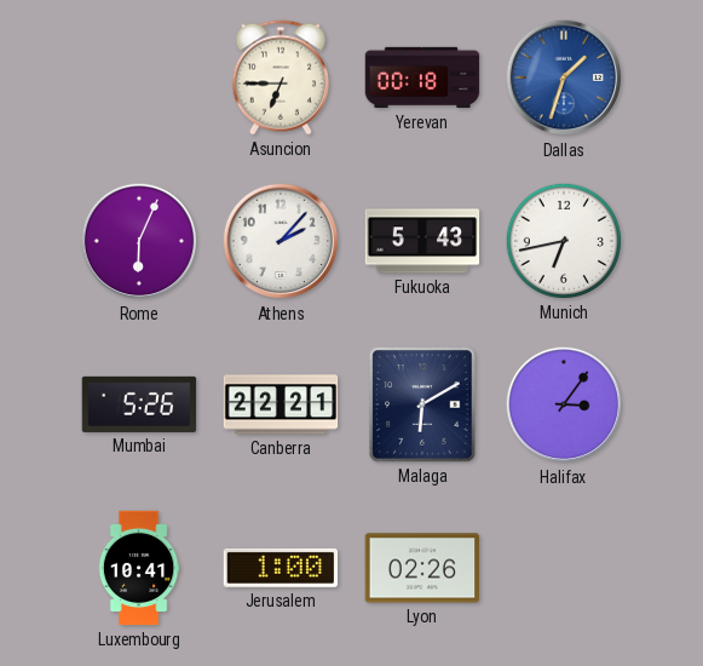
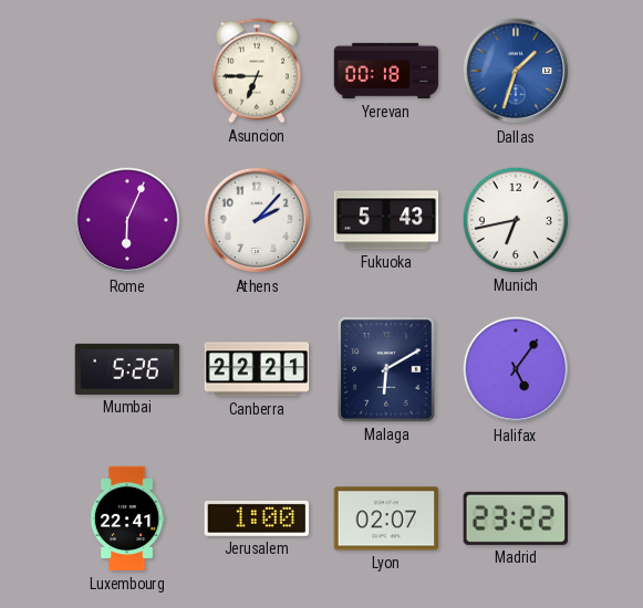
Halifax: 3:06 -> 5:06
Luxembourg: 10:41 -> 22:41
Lyon: 02:26 -> 02:07
Madrid: none -> 23:22
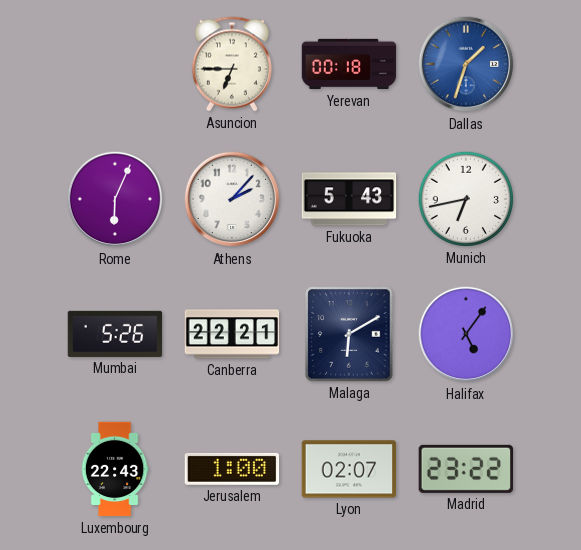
Luxembourg: 22:41 -> 22:43
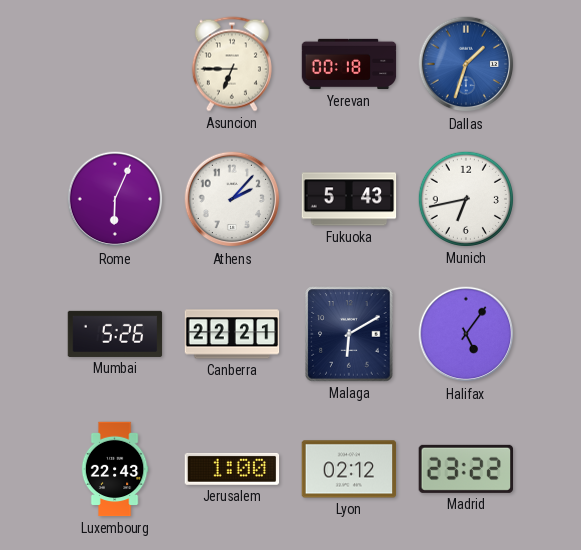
Lyon: 02:07 -> 02:12
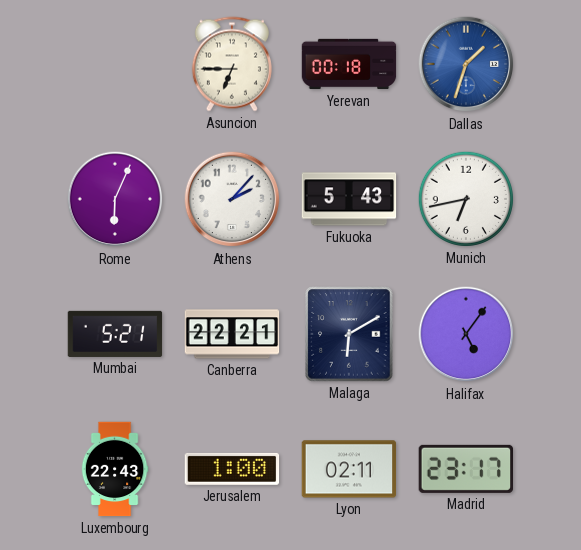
Mumbai: 5:26 -> 5:21
Lyon: 02:12 -> 02:11
Madrid: 23:22 -> 23:17
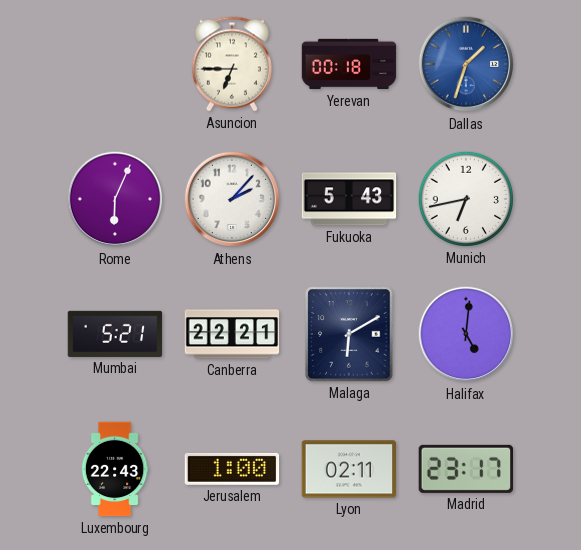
Halifax: 5:06 -> 5:01
